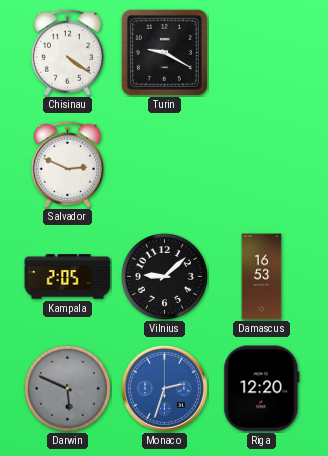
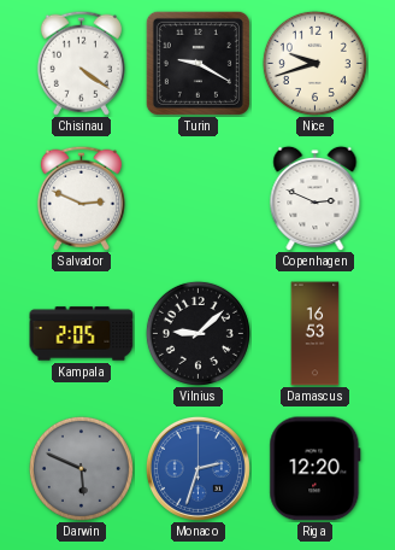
Nice: none -> 9:42
Copenhagen: none -> 2:49
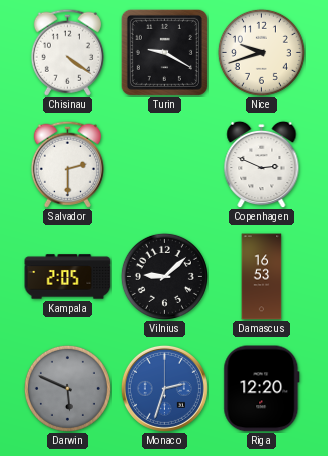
Salvador: 2:49 -> 2:30
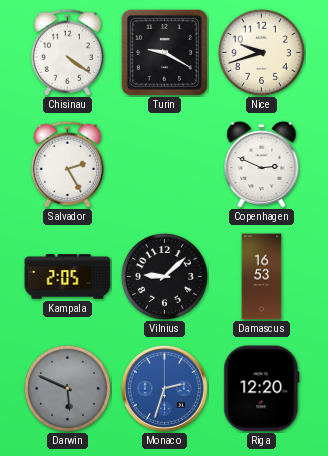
Salvador: 2:30 -> 2:25
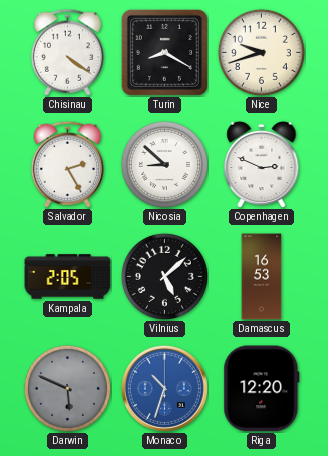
Turin: 9:20 -> 8:20
Nicosia: none -> 8:52
Vilnius: 9:08 -> 5:08
Monaco: 2:33 -> 10:33
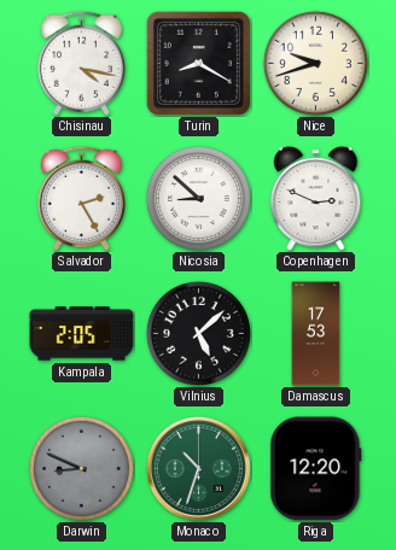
Chisinau: 4:21 -> 4:17
Damascus: 16:53 -> 17:53
Darwin: 5:49 -> 8:49
Monaco dial: blue -> green
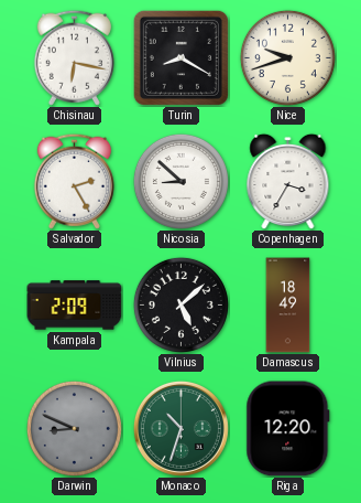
Chisinau: 4:17 -> 6:17
Copenhagen: 2:49 -> 3:35
Kampala: 2:05 -> 2:09
Damascus: 17:53 -> 18:49
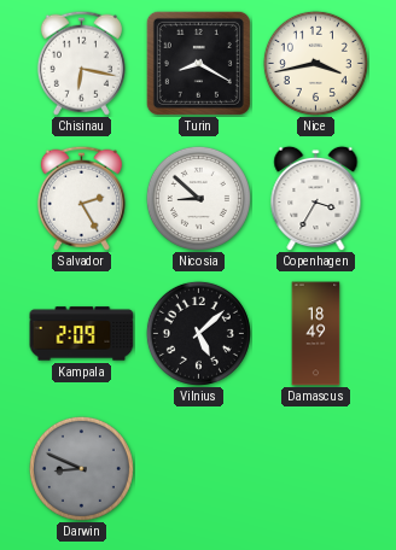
Nice: 9:42 -> 3:43
Monaco: 10:33 -> none
Riga: 12:20 -> none
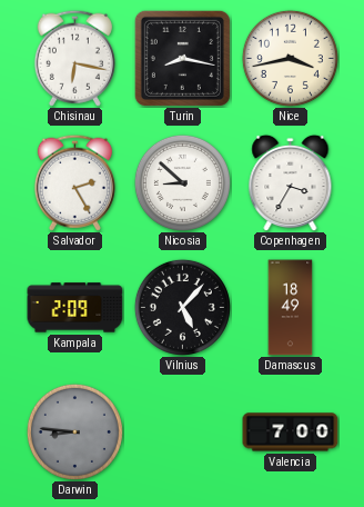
Turin: 8:20 -> 8:17
Vilnius: 5:08 -> 5:07
Darwin: 8:49 -> 8:46
Valencia: none -> 7:00
